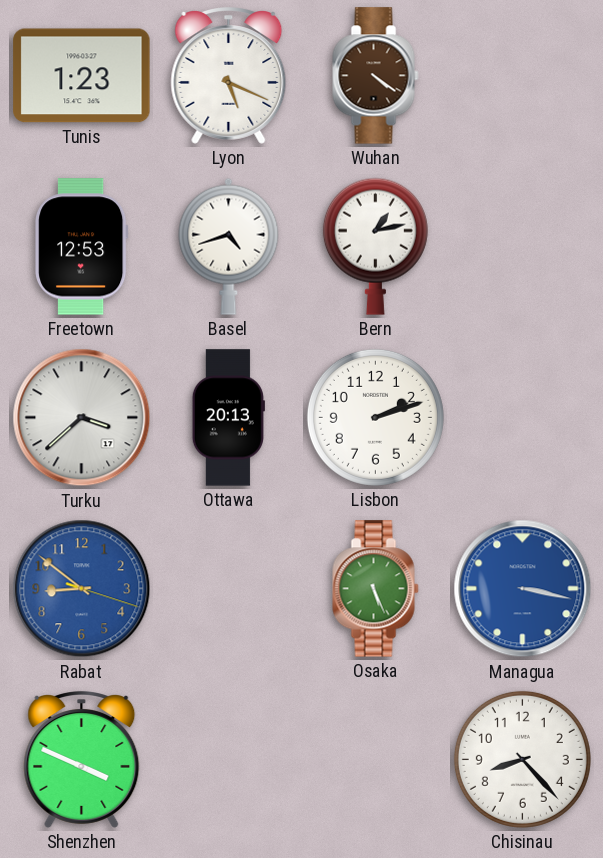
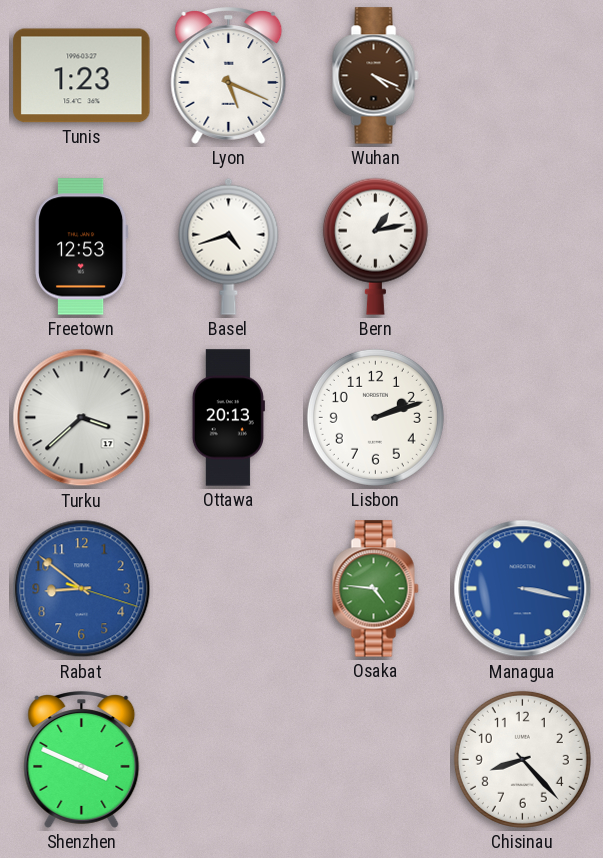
Wuhan: 4:21 -> 4:19
Osaka: 5:26 -> 4:46
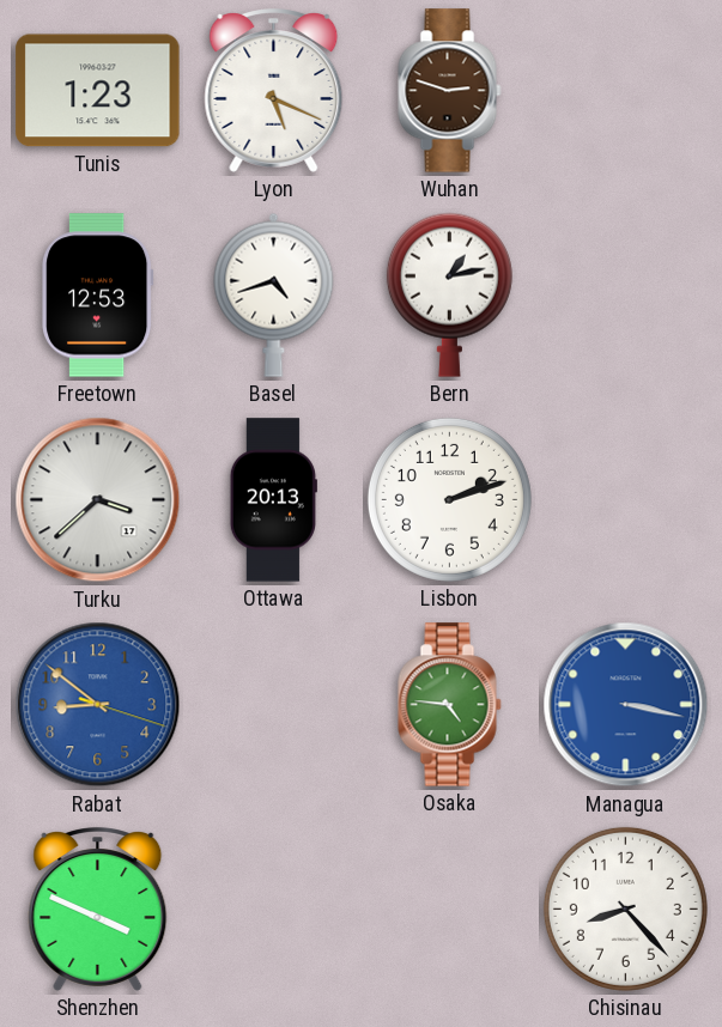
Wuhan: 4:19 -> 2:48
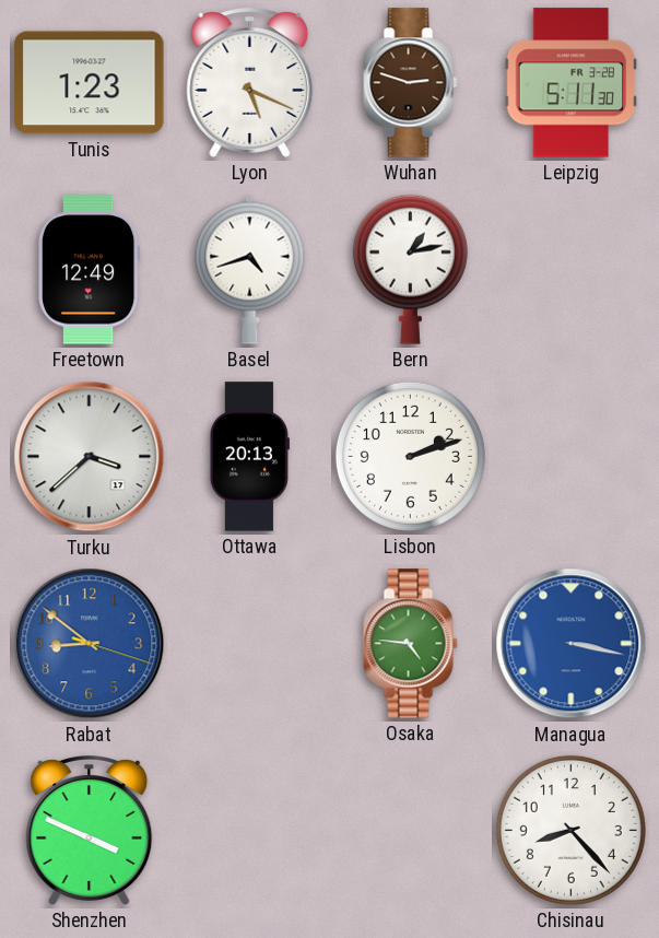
Leipzig: none -> 5:11
Freetown: 12:53 -> 12:49
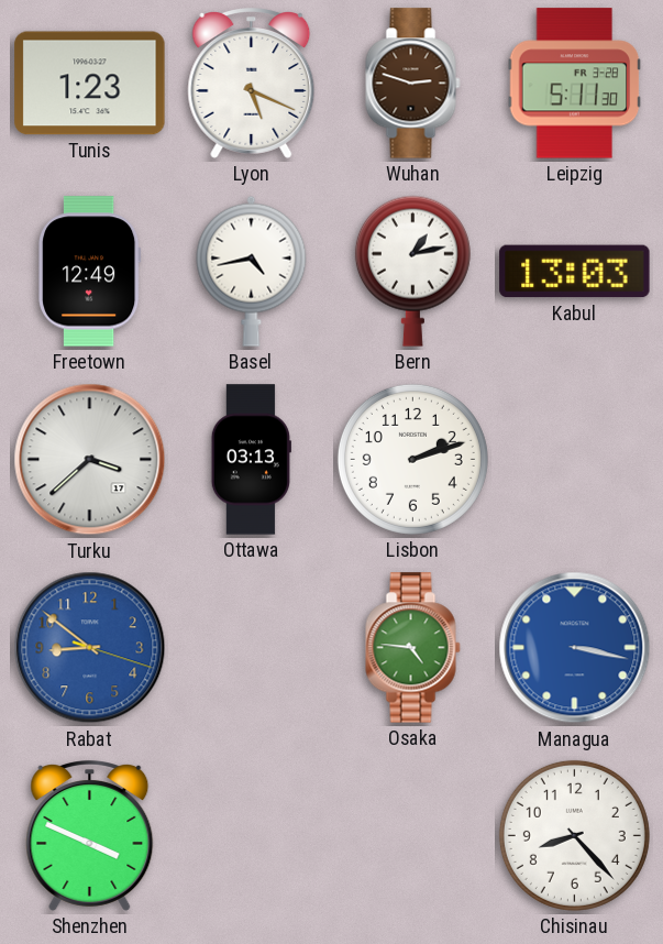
Basel: 4:42 -> 4:43
Kabul: none -> 13:03
Ottawa: 20:13 -> 03:13
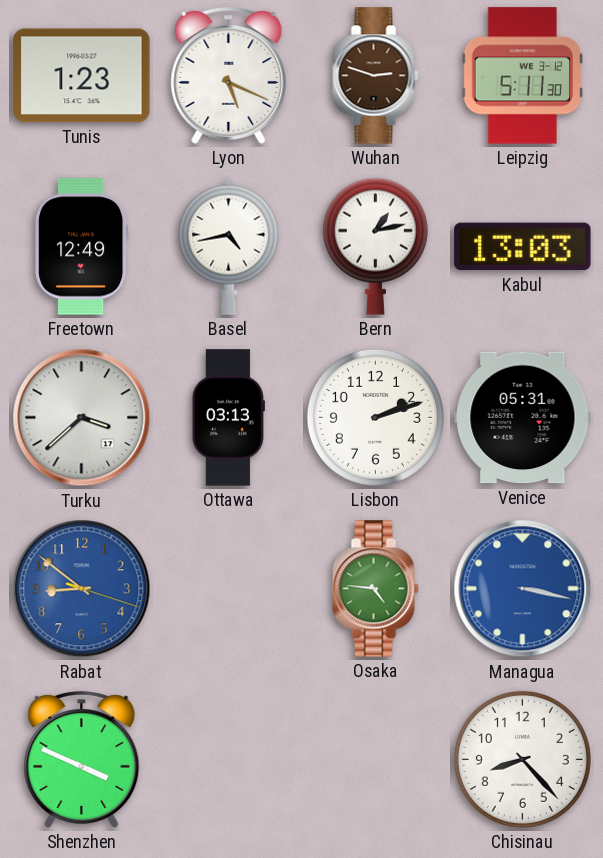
Leipzig date: FR 3-28 -> WE 3-12
Venice: none -> 05:31
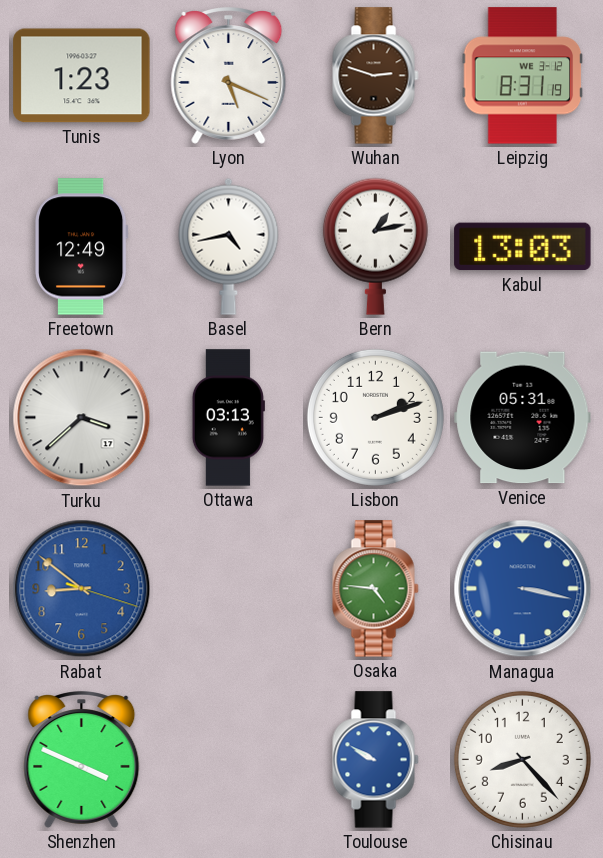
Leipzig: 5:11 -> 8:31
Toulouse: none -> 9:50
